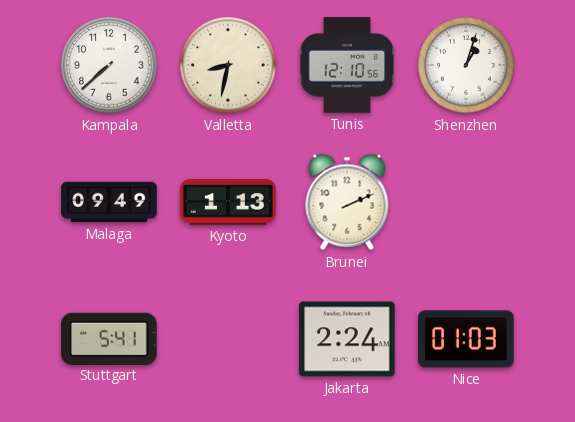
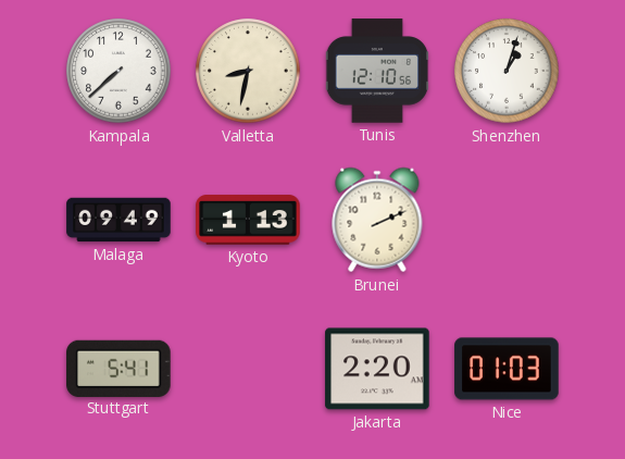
Jakarta: 2:24 -> 2:20
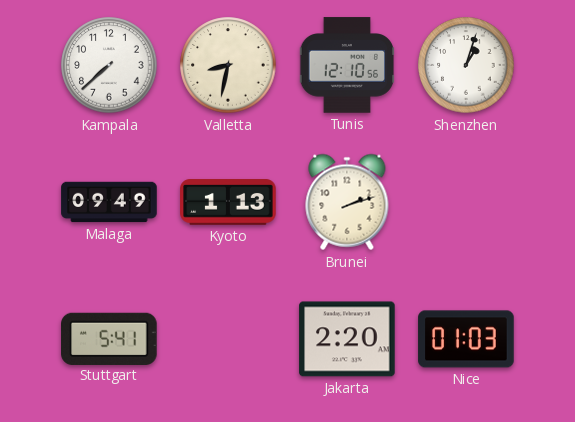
Brunei: 2:11 -> 2:12
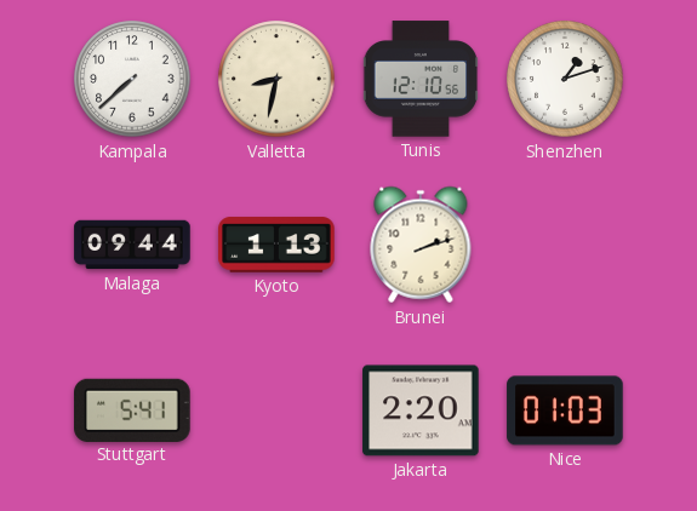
Shenzhen: 1:03 -> 1:12
Malaga: 09:49 -> 09:44
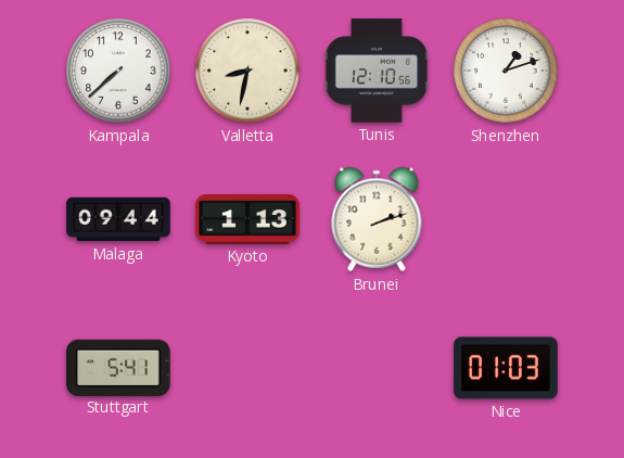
Jakarta: 2:20 -> none
